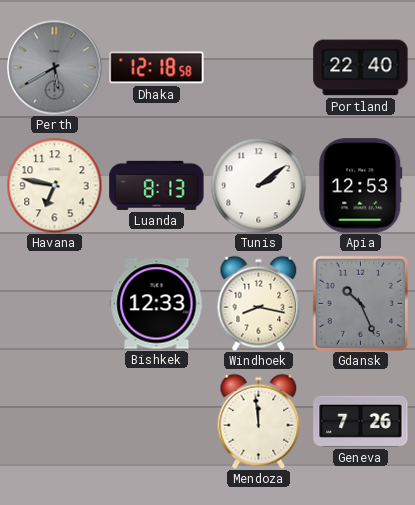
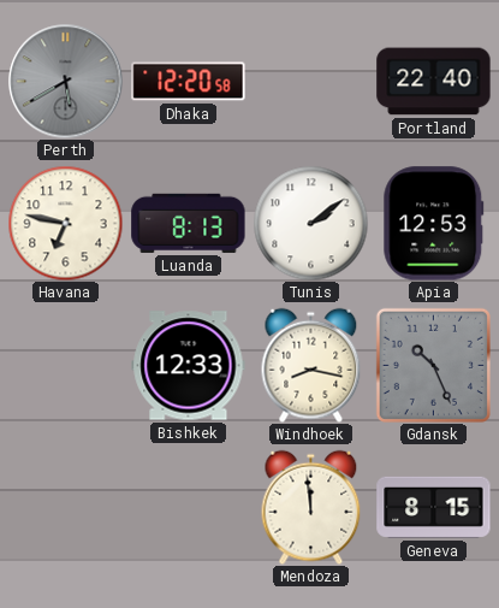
Dhaka: 12:18 -> 12:20
Geneva: 7:26 -> 8:15
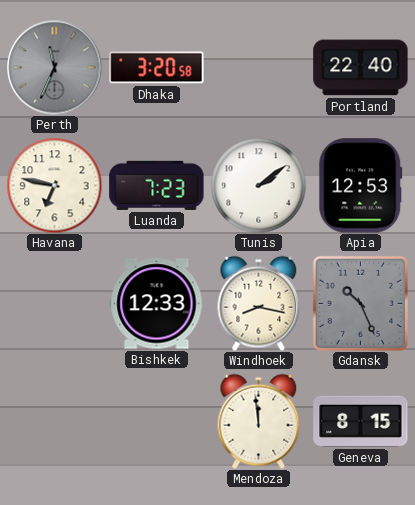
Perth: 5:40 -> 11:34
Dhaka: 12:20 -> 3:20
Luanda: 8:13 -> 7:23
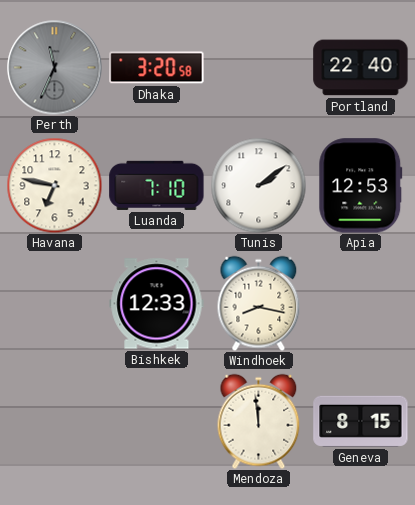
Luanda: 7:23 -> 7:10
Gdansk: 10:26 -> none
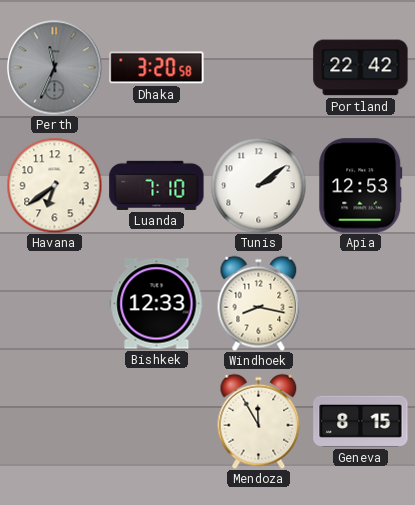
Portland: 22:40 -> 22:42
Havana: 6:47 -> 6:39
Mendoza: 11:59 -> 11:55
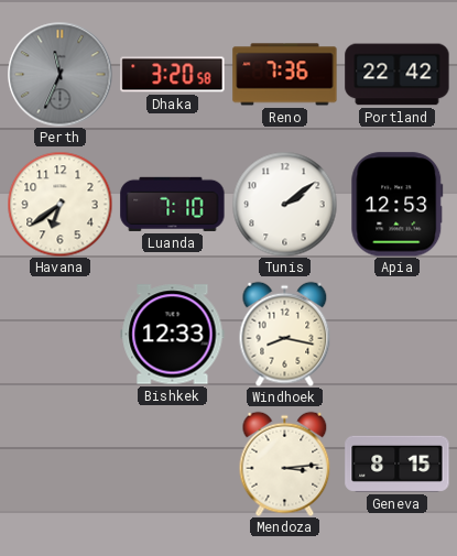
Reno: none -> 7:36
Mendoza: 11:55 -> 3:14
